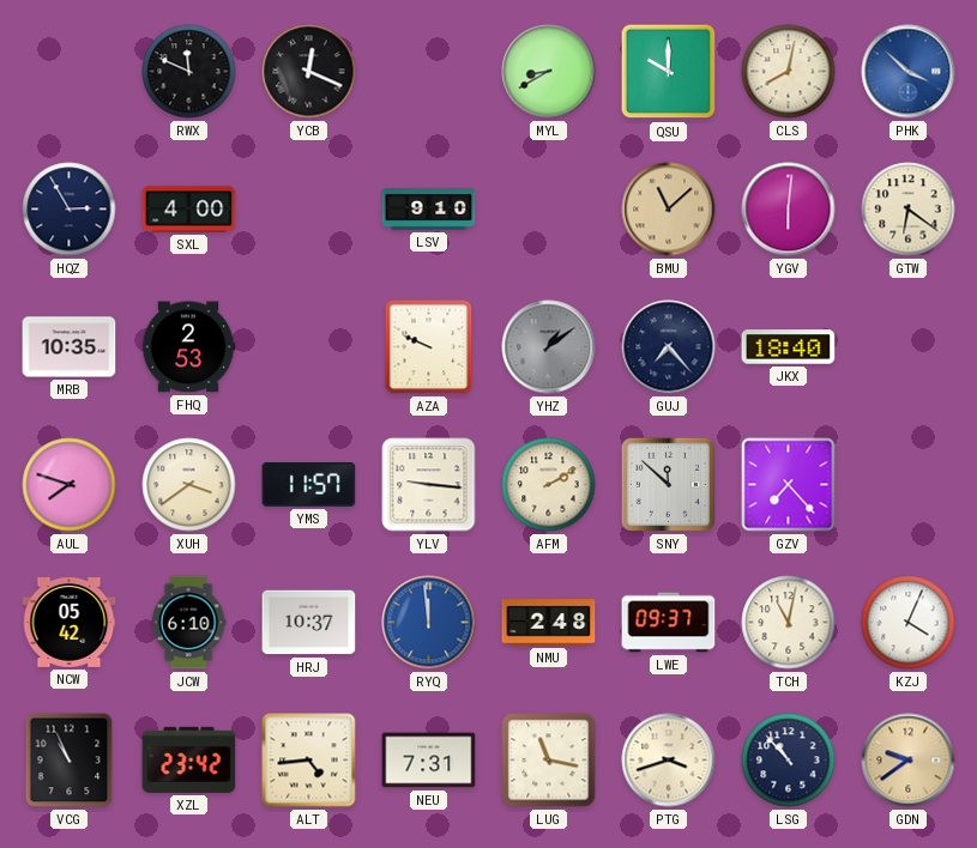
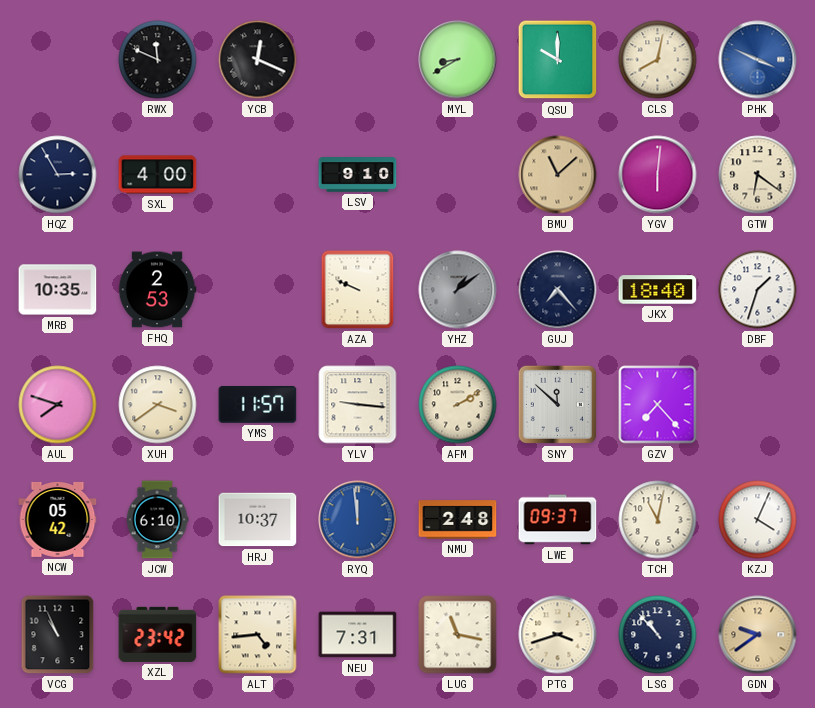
PHK: 3:52 -> 3:49
DBF: none -> 1:33
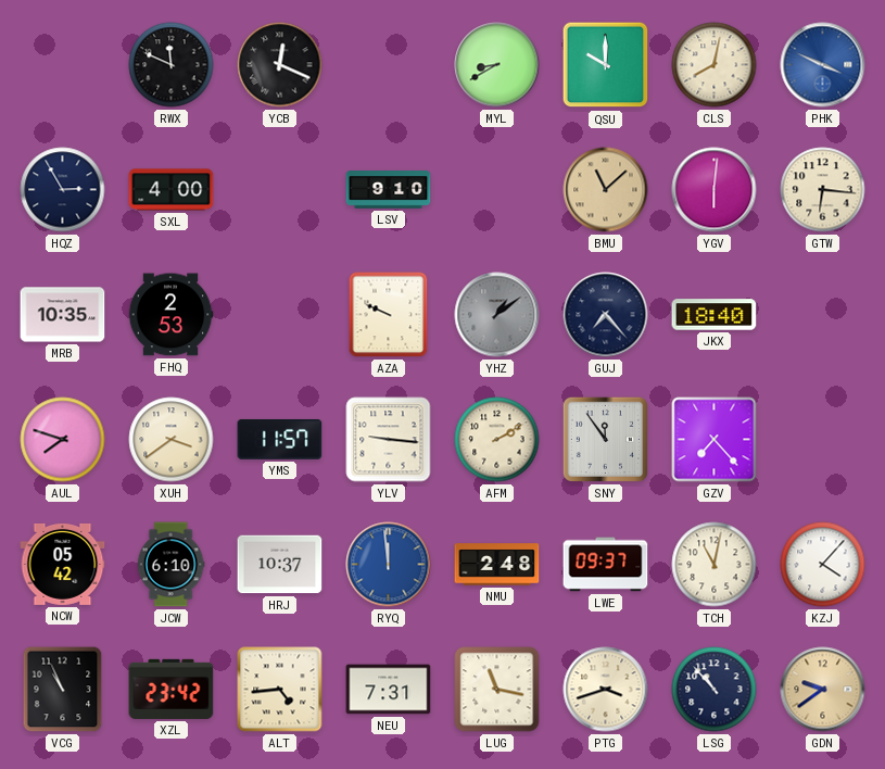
GTW: 6:21 -> 6:16
DBF: 1:33 -> none
SNY: 11:52 -> 11:54
KZJ: 4:04 -> 4:07
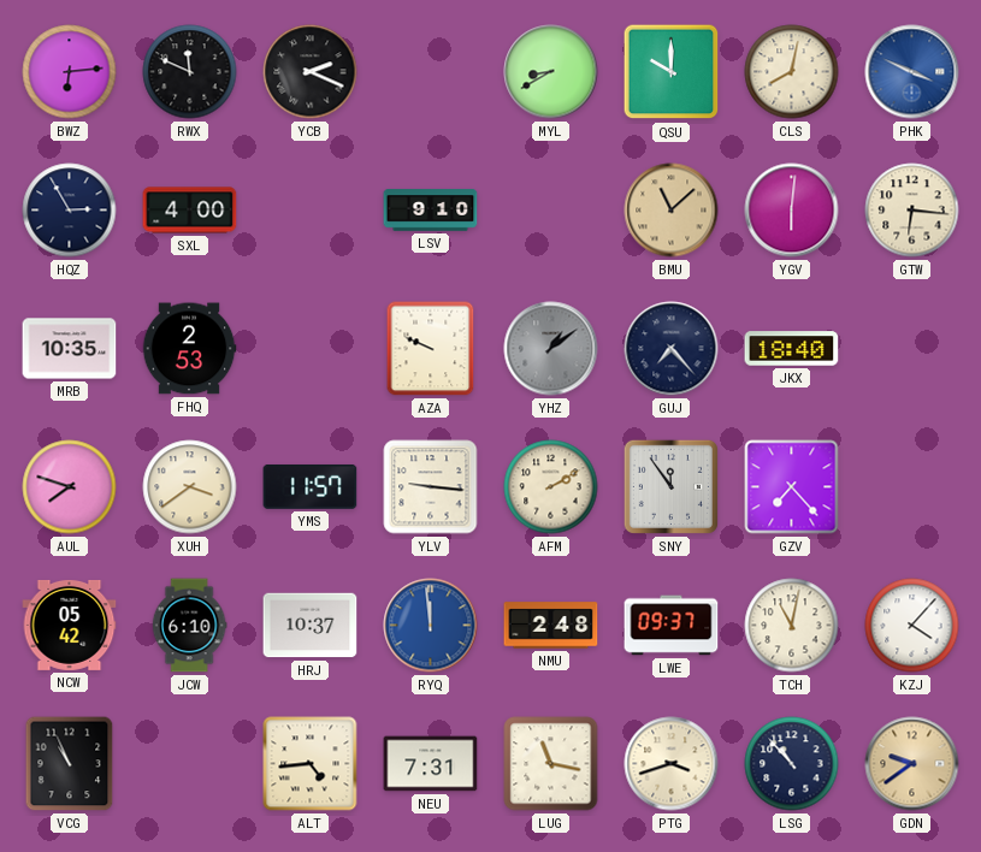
BWZ: none -> 6:14
YCB: 12:19 -> 2:19
XZL: 23:42 -> none
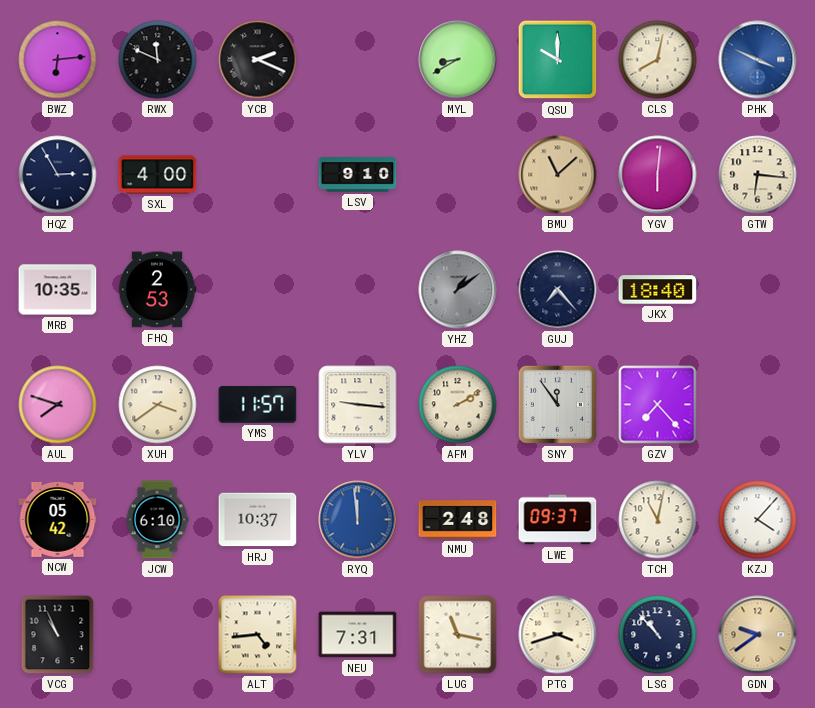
AZA: 9:49 -> none
